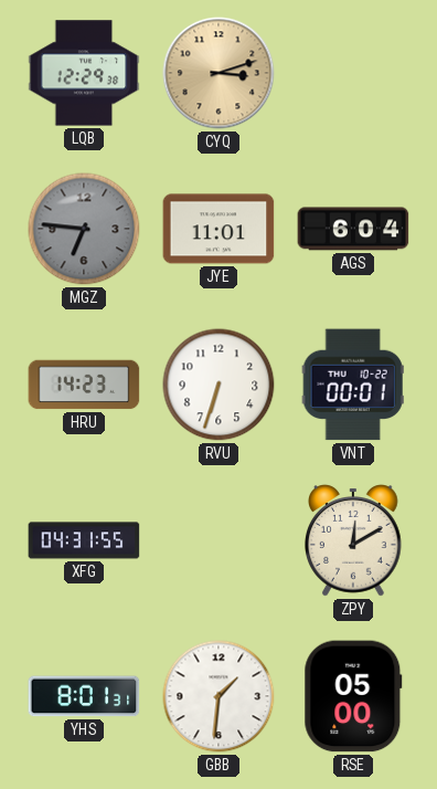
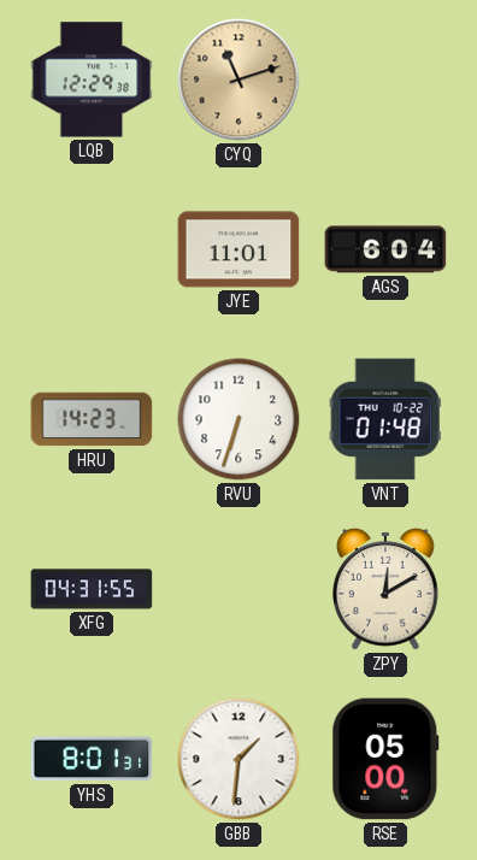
CYQ: 3:12 -> 11:12
MGZ: 6:46 -> none
VNT: 00:01 -> 01:48
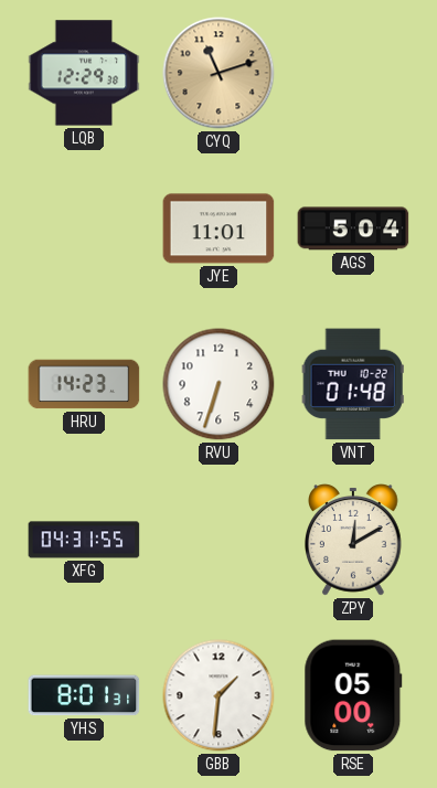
AGS: 6:04 -> 5:04
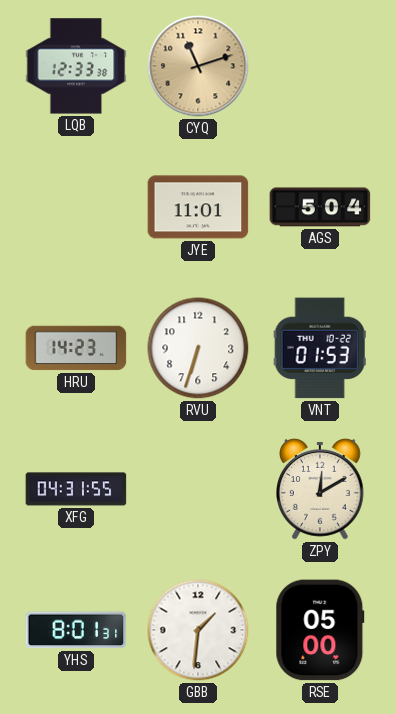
LQB: 12:29 -> 12:33
VNT: 01:48 -> 01:53
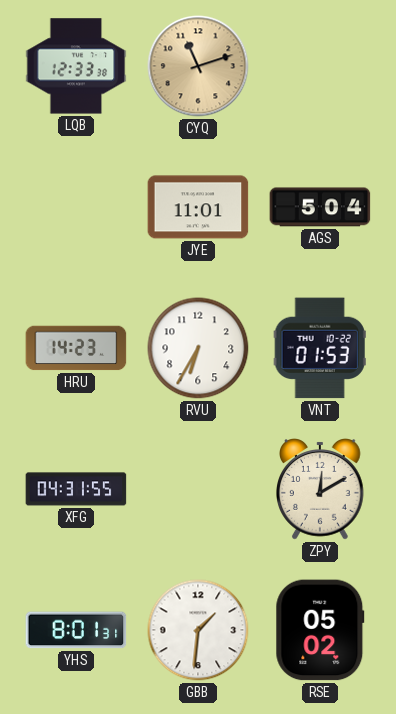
RVU: 6:33 -> 6:35
RSE: 05:00 -> 05:02
